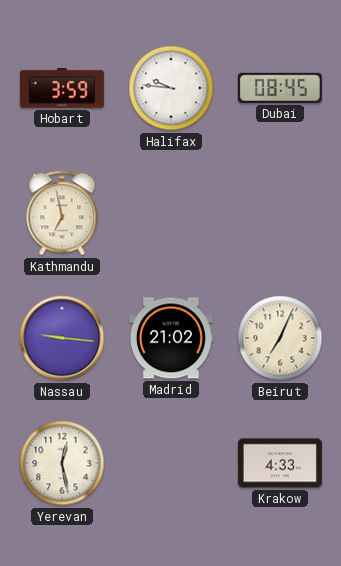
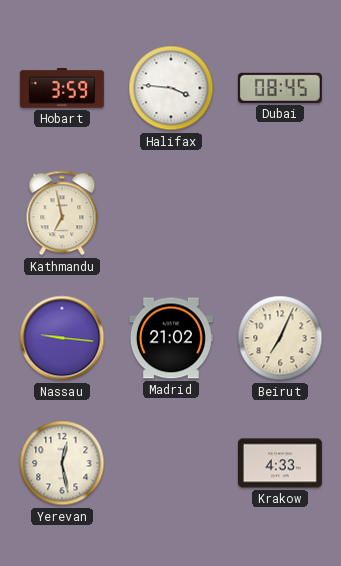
Halifax: 9:46 -> 3:46
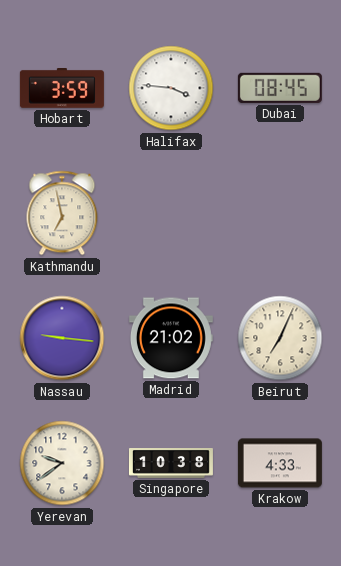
Yerevan: 12:28 -> 9:39
Singapore: none -> 10:38
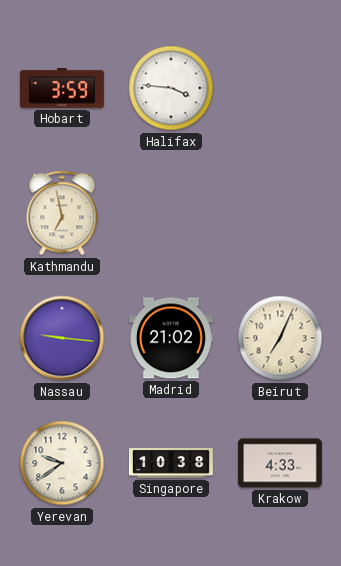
Dubai: 08:45 -> none
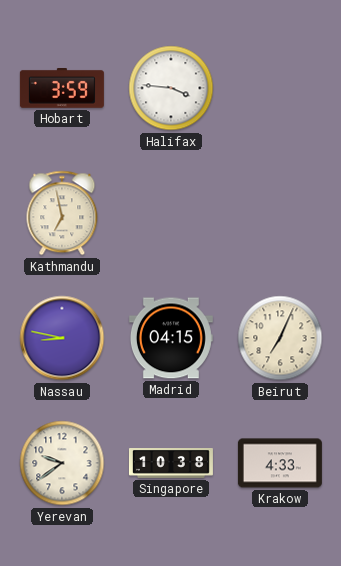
Nassau: 9:16 -> 8:47
Madrid: 21:02 -> 04:15
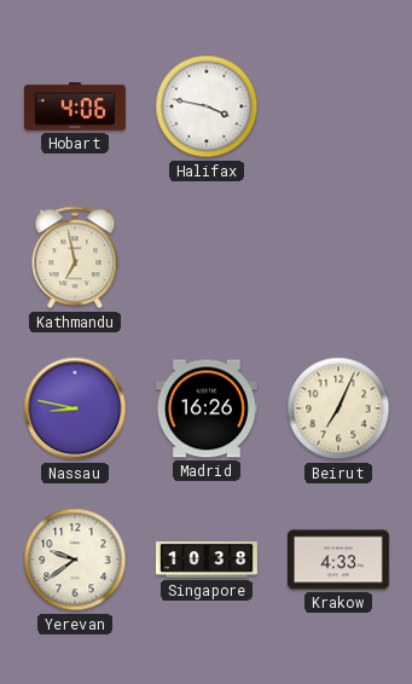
Hobart: 3:59 -> 4:06
Halifax: 3:46 -> 3:47
Madrid: 04:15 -> 16:26
